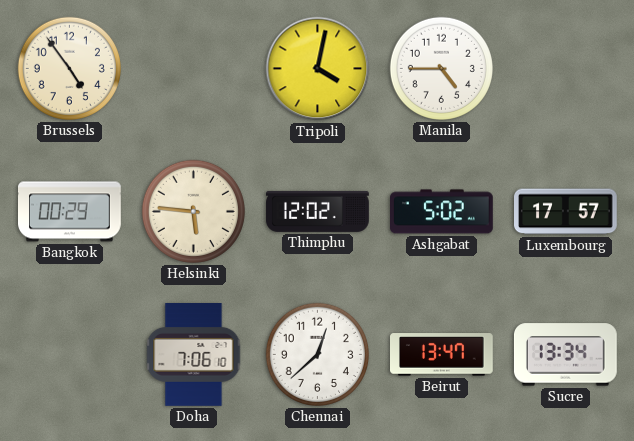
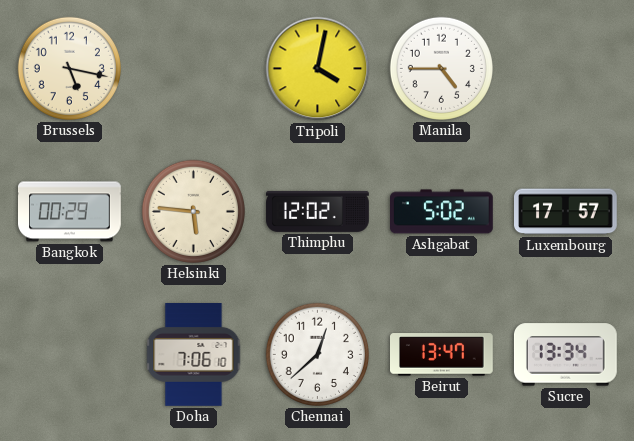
Brussels: 4:54 -> 5:17
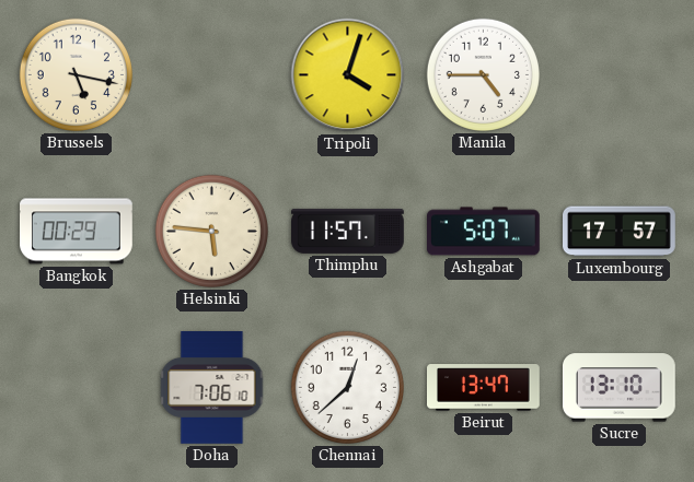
Tripoli: 4:02 -> 4:03
Thimphu: 12:02 -> 11:57
Ashgabat: 5:02 -> 5:07
Sucre: 13:34 -> 13:10
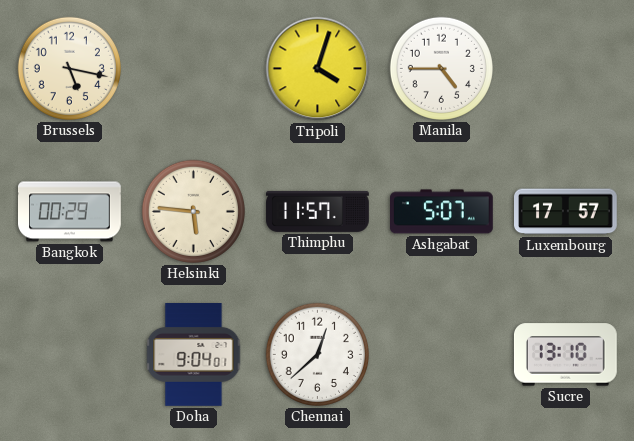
Doha: 7:06 -> 9:04
Beirut: 13:47 -> none
